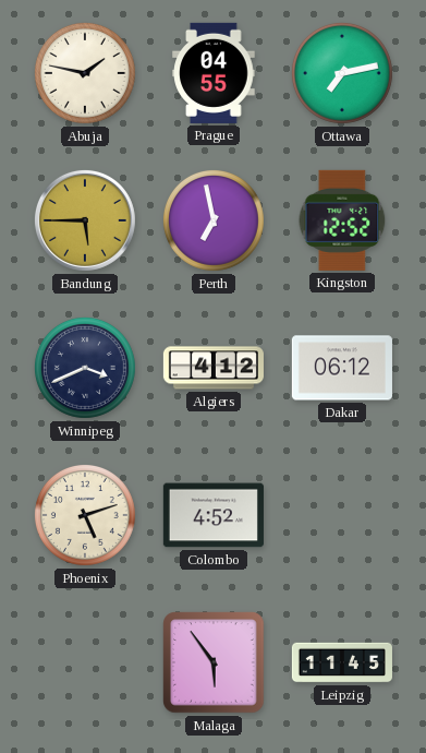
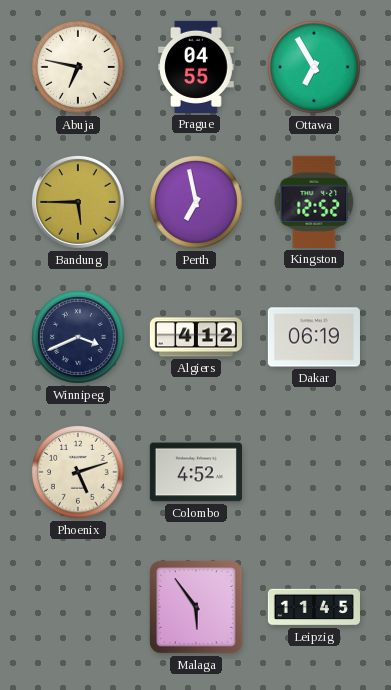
Abuja: 1:47 -> 6:47
Ottawa: 7:13 -> 6:55
Dakar: 06:12 -> 06:19
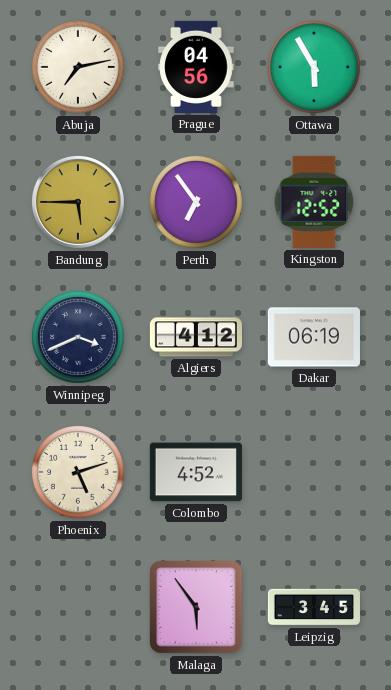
Abuja: 6:47 -> 7:13
Prague: 04:55 -> 04:56
Ottawa: 6:55 -> 5:55
Perth: 6:58 -> 6:54
Leipzig: 11:45 -> 3:45
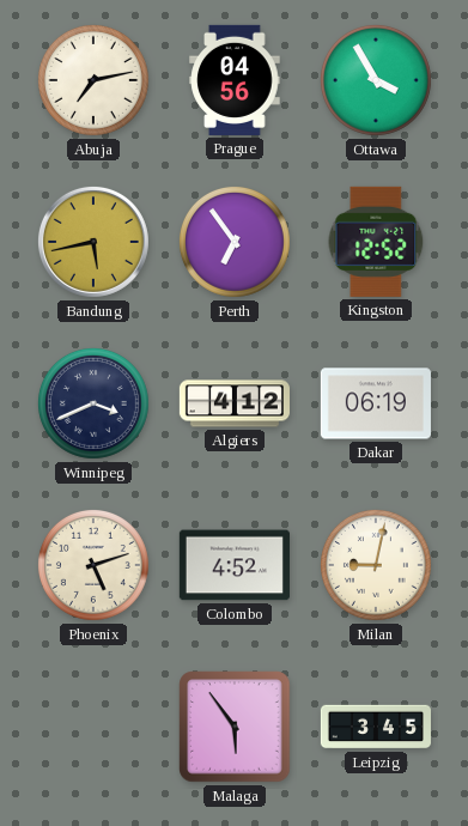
Ottawa: 5:55 -> 3:55
Bandung: 5:45 -> 5:43
Milan: none -> 9:02
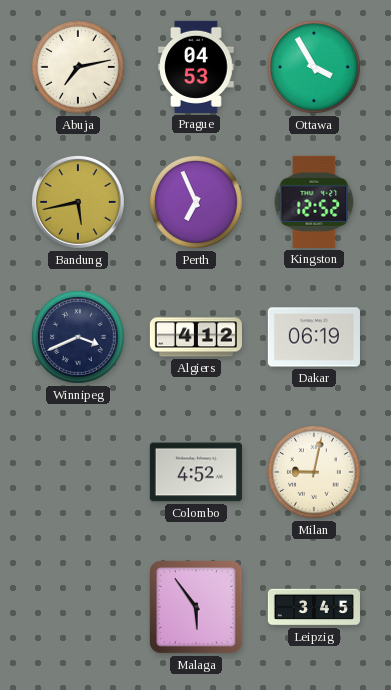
Prague: 04:56 -> 04:53
Perth: 6:54 -> 6:56
Phoenix: 5:12 -> none
